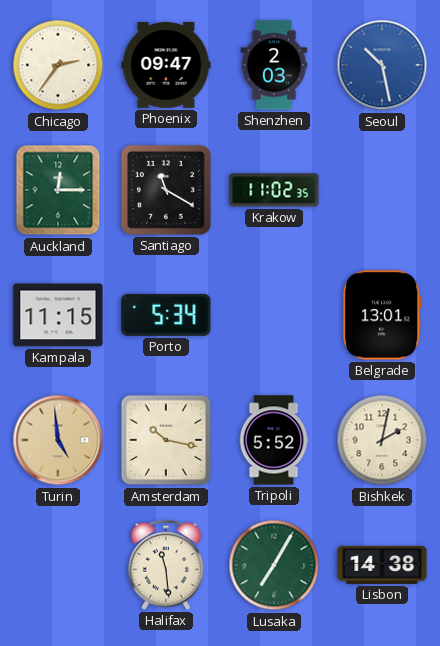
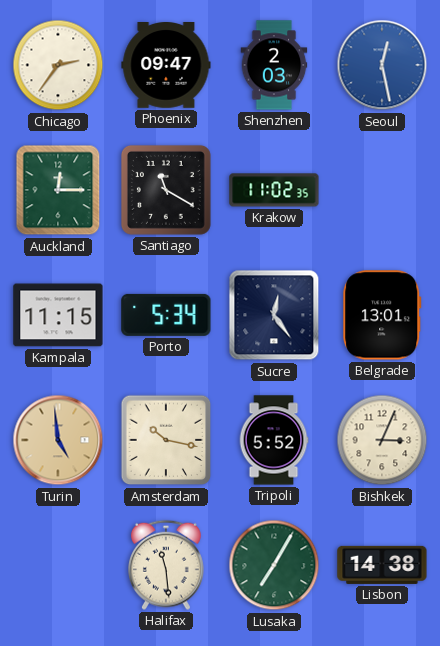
Seoul: 10:28 -> 12:28
Sucre: none -> 12:24
Bishkek: 2:02 -> 3:04
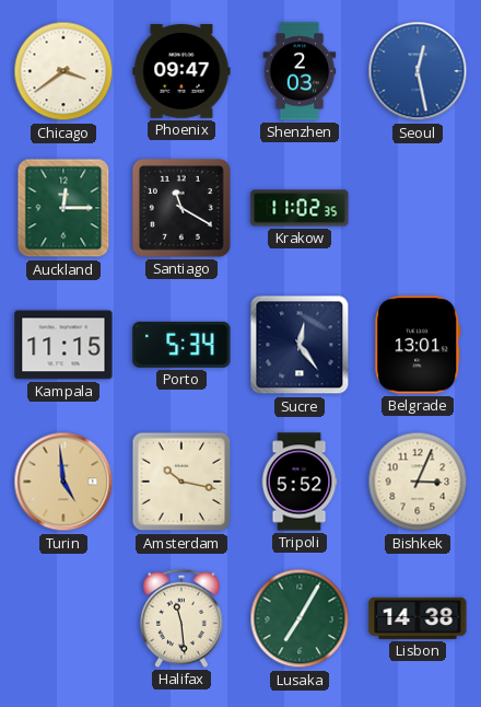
Chicago: 2:36 -> 3:39
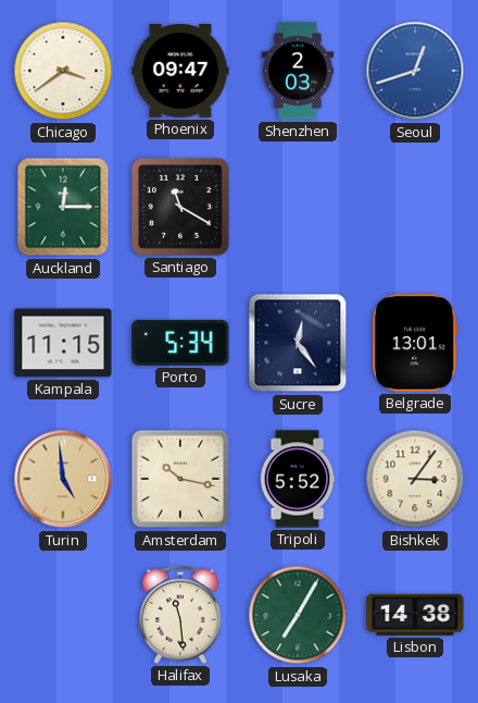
Seoul: 12:28 -> 12:42
Krakow: 11:02 -> none
Bishkek: 3:04 -> 3:06
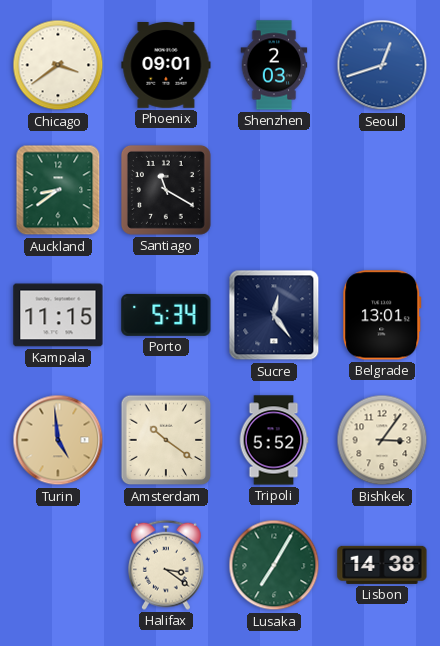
Phoenix: 09:47 -> 09:01
Auckland: 12:15 -> 8:39
Amsterdam: 10:17 -> 10:21
Halifax: 11:29 -> 3:21
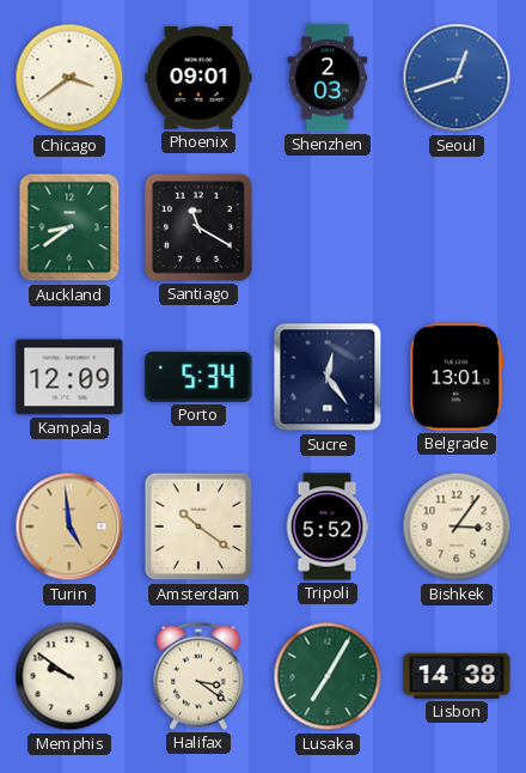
Kampala: 11:15 -> 12:09
Memphis: none -> 9:51
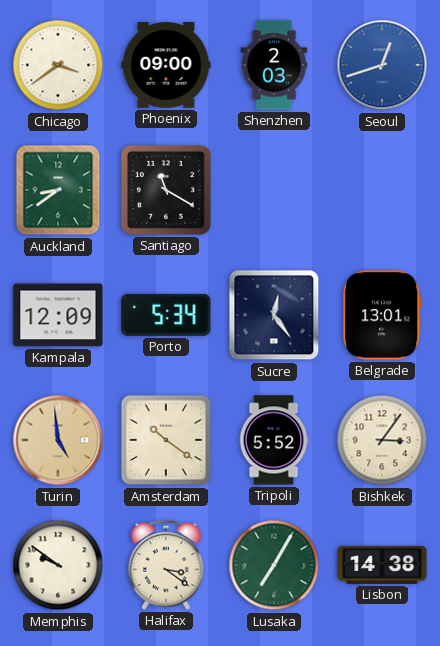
Phoenix: 09:01 -> 09:00
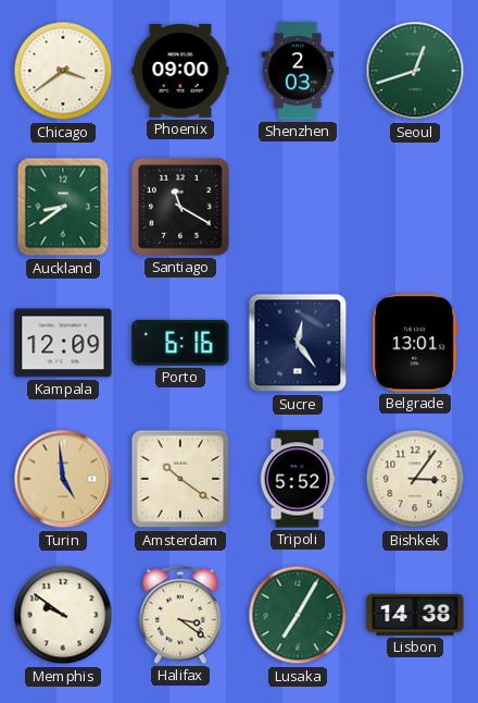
Seoul dial: blue -> green
Porto: 5:34 -> 6:16
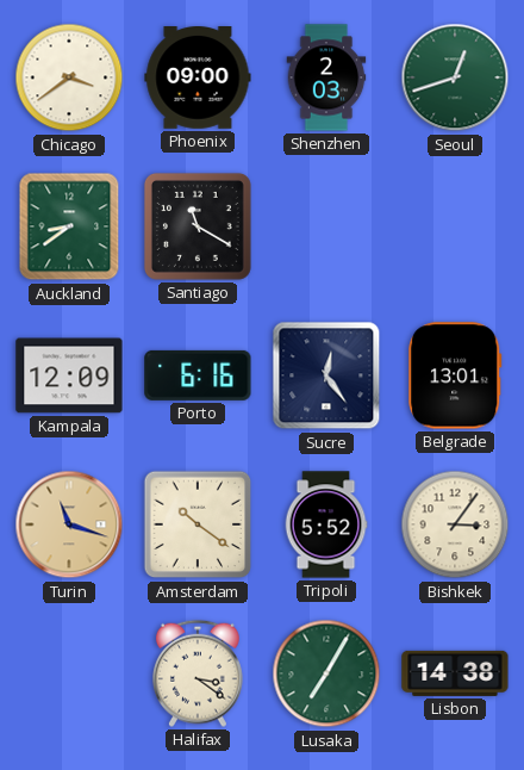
Turin: 4:59 -> 11:18
Memphis: 9:51 -> none
